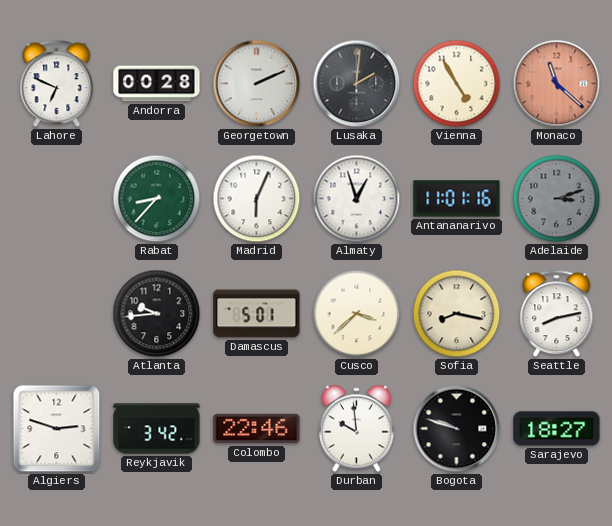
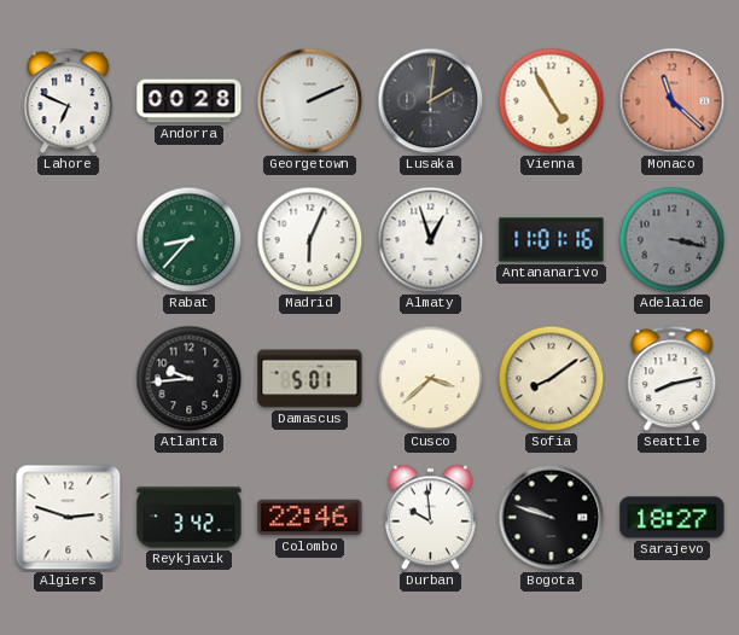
Adelaide: 3:12 -> 3:17
Sofia: 8:17 -> 8:09
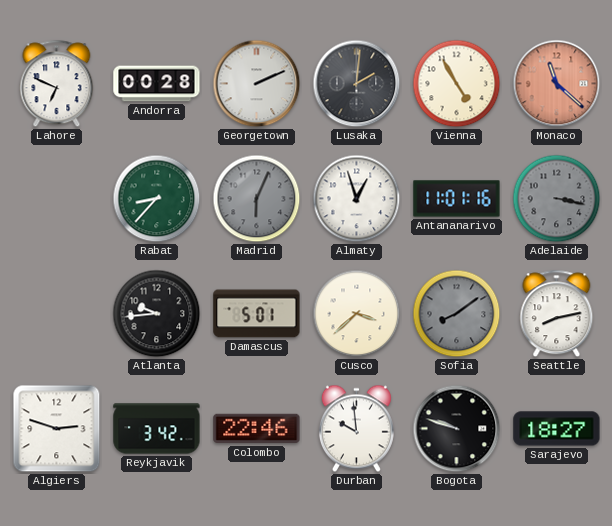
Madrid dial: white -> grey
Sofia dial: cream -> grey
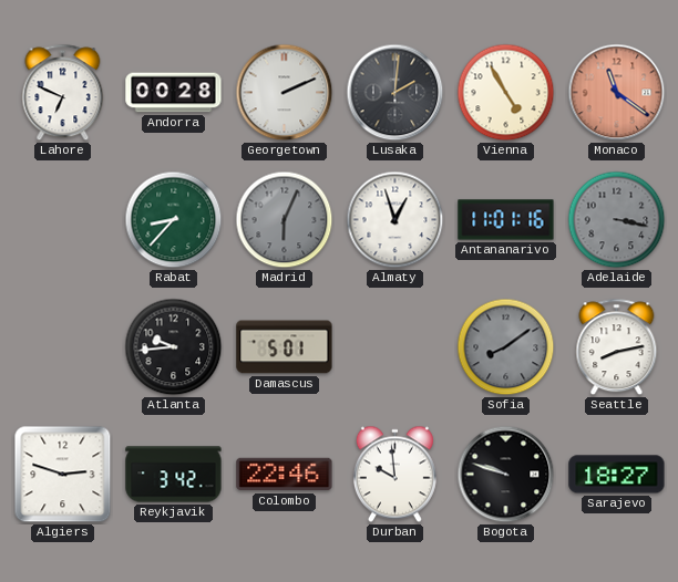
Monaco: 11:22 -> 11:21
Cusco: 3:38 -> none
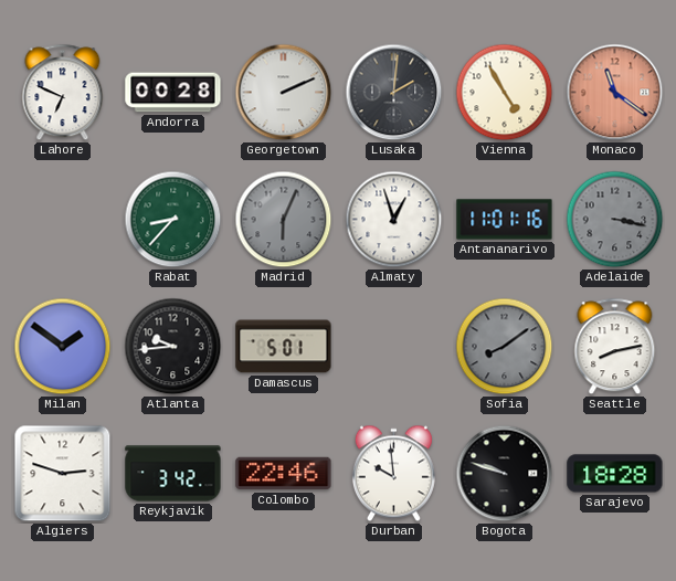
Milan: none -> 1:51
Sarajevo: 18:27 -> 18:28
